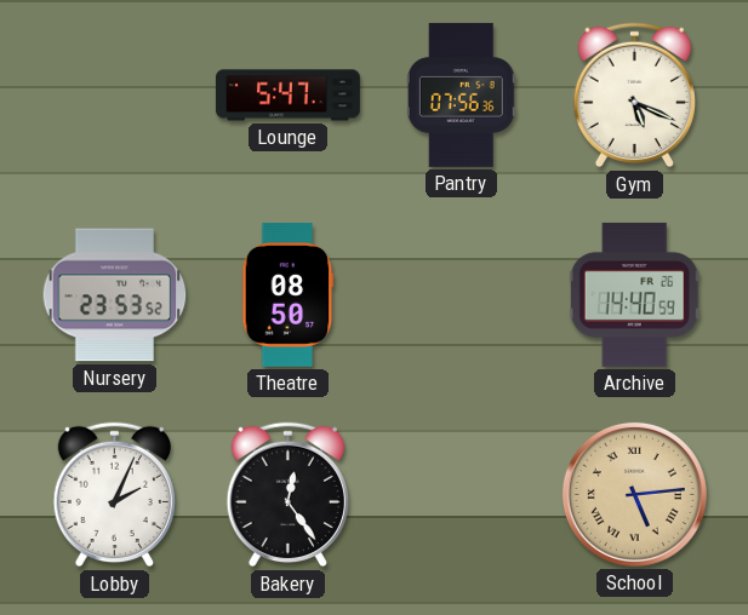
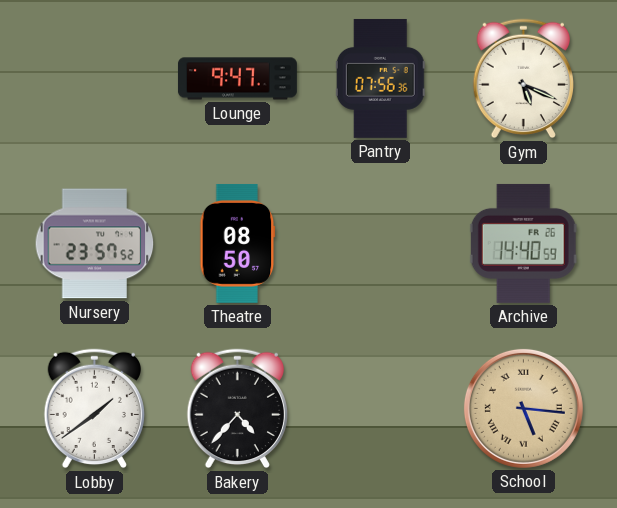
Lounge: 5:47 -> 9:47
Nursery: 23:53 -> 23:57
Lobby: 2:04 -> 1:39
Bakery: 12:24 -> 4:37
School: 5:14 -> 5:16
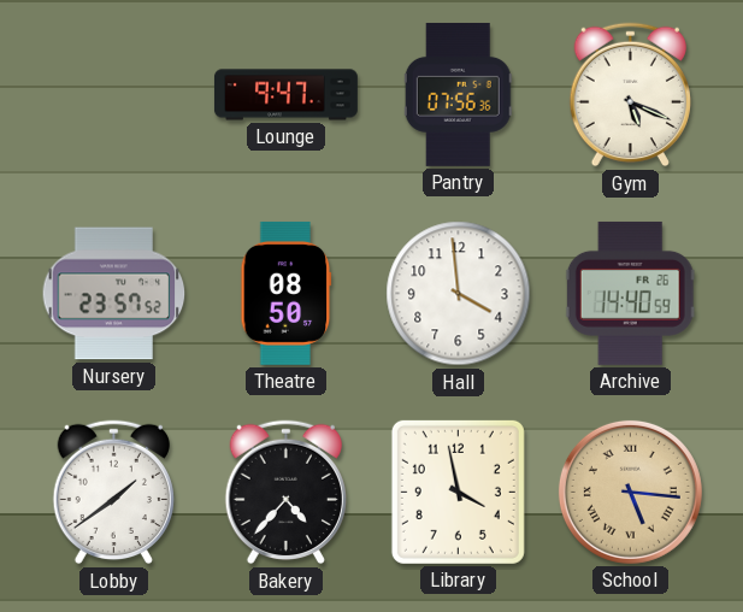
Hall: none -> 3:59
Library: none -> 3:58
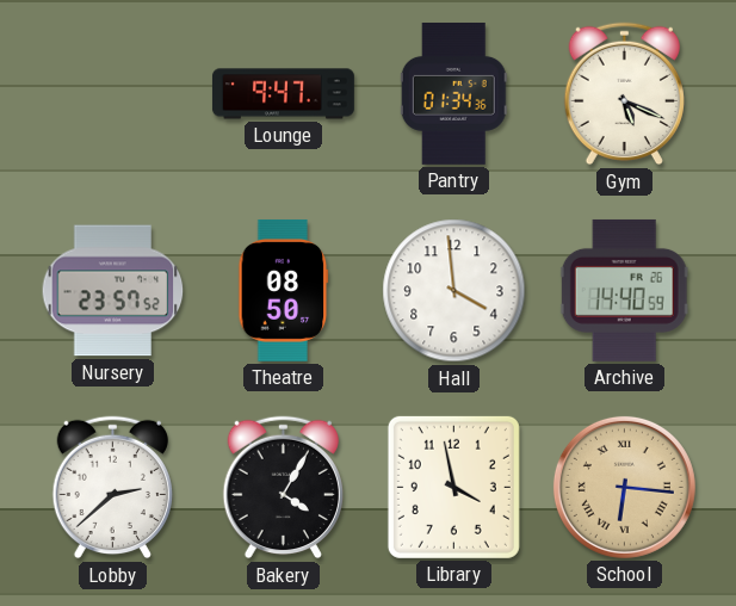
Pantry: 07:56 -> 01:34
Lobby: 1:39 -> 2:38
Bakery: 4:37 -> 4:05
School: 5:16 -> 6:16
